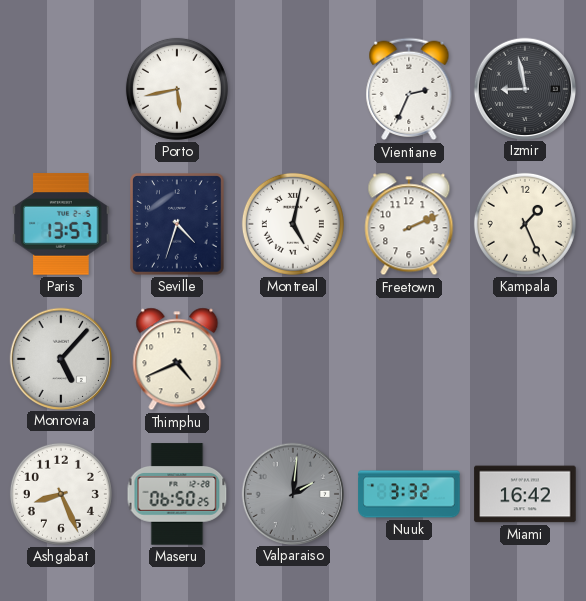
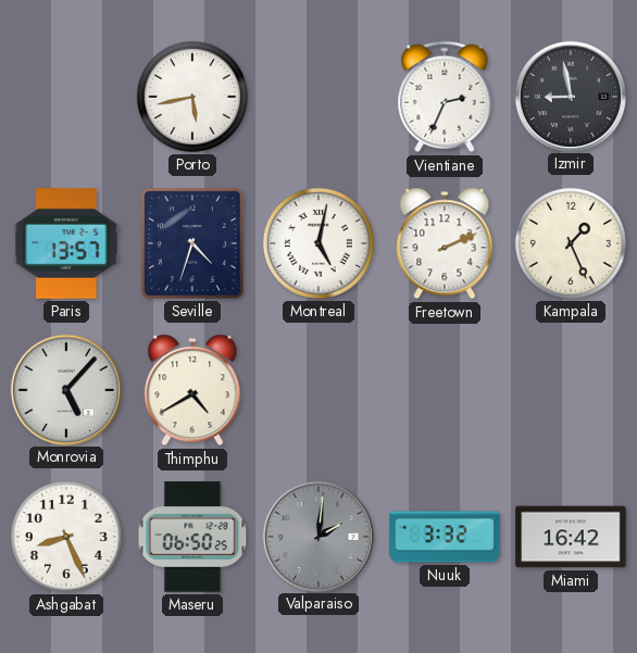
Thimphu: 4:41 -> 4:40
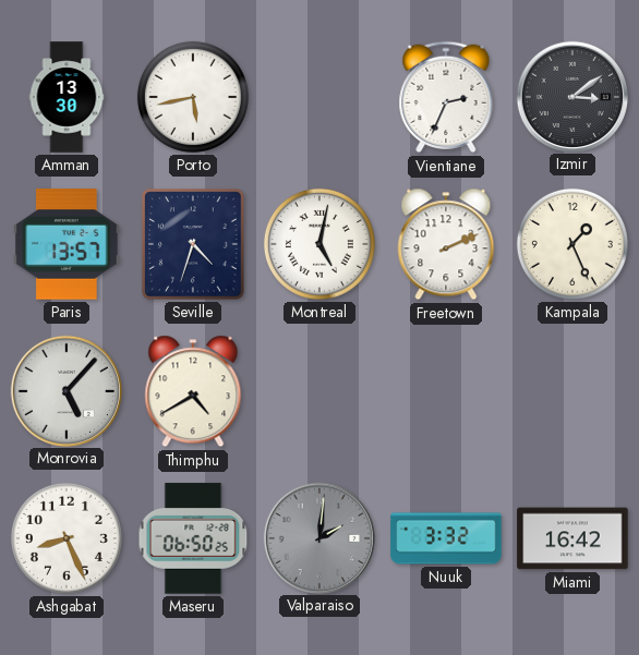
Amman: none -> 13:30
Izmir: 8:58 -> 3:09
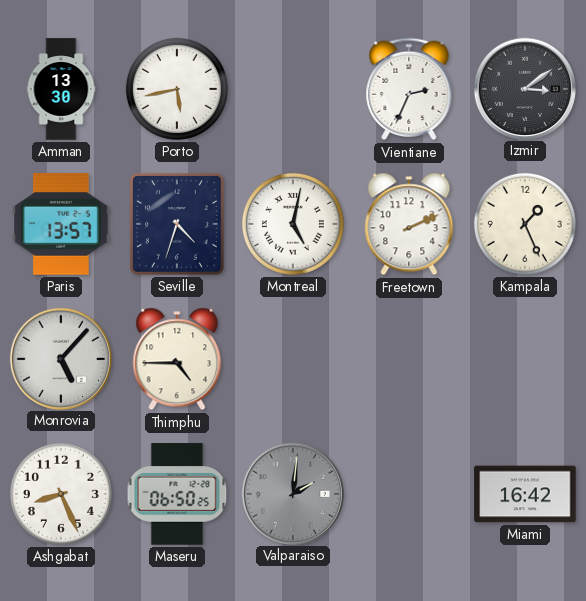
Thimphu: 4:40 -> 4:45
Nuuk: 3:32 -> none
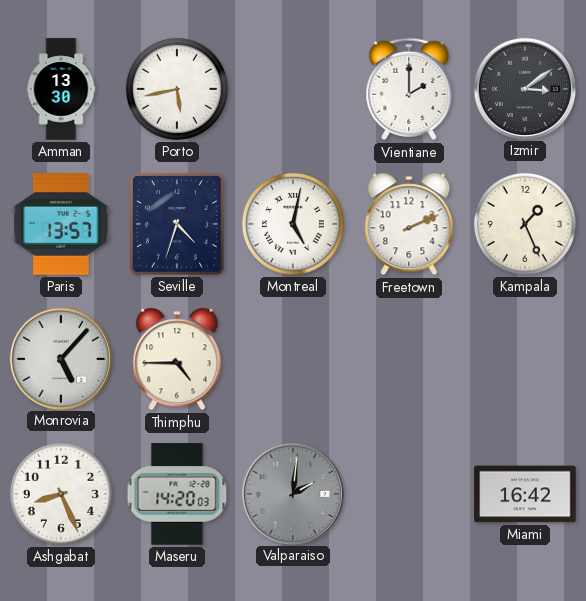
Vientiane: 2:34 -> 2:00
Maseru: 06:50 -> 14:20
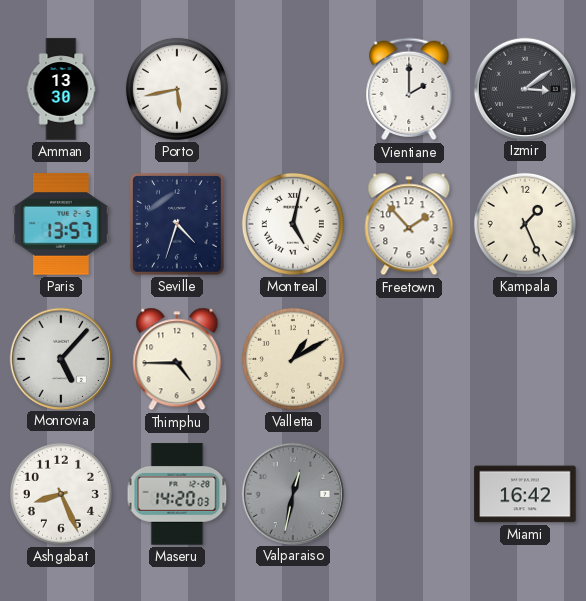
Freetown: 2:11 -> 1:53
Valletta: none -> 1:10
Valparaiso: 2:01 -> 12:32
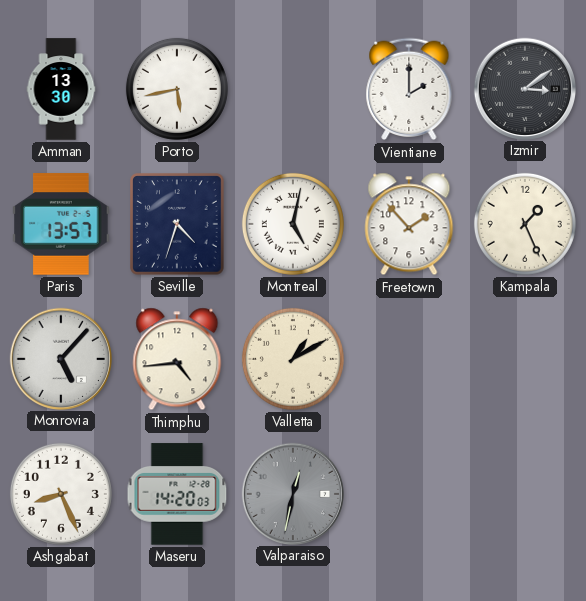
Thimphu: 4:45 -> 4:44
Miami: 16:42 -> none
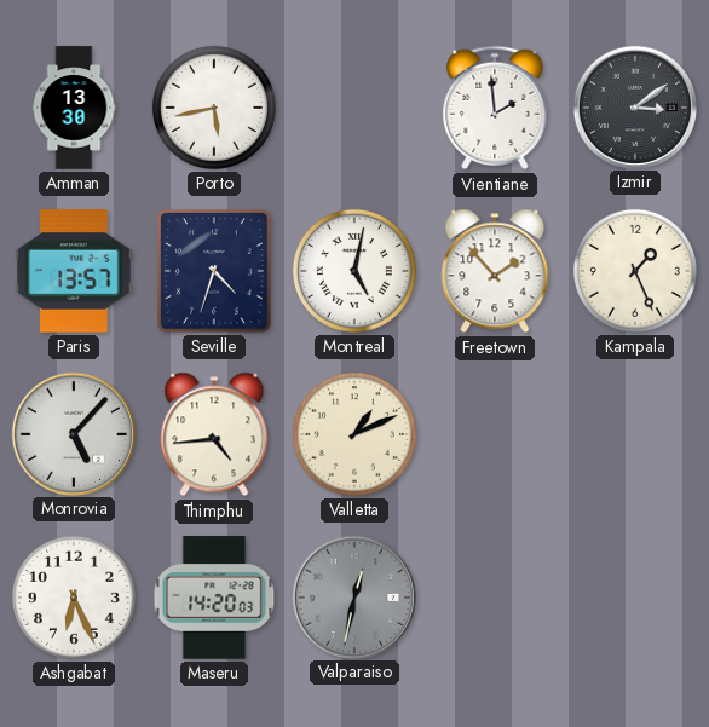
Vientiane: 2:00 -> 1:59
Valletta: 1:10 -> 1:11
Ashgabat: 8:26 -> 6:26
